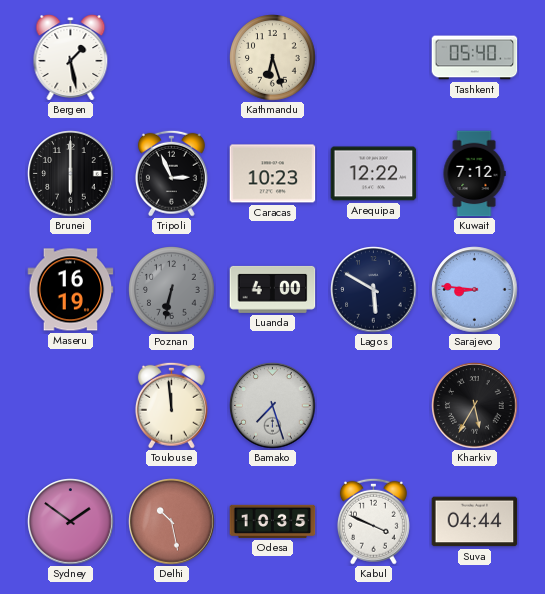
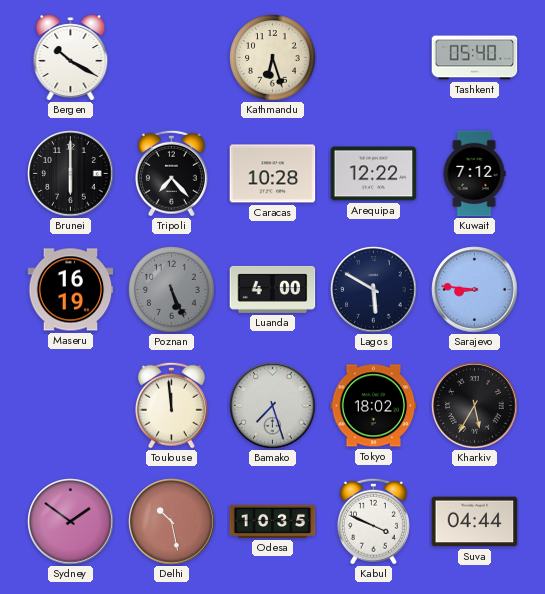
Bergen: 1:28 -> 10:20
Tripoli: 2:56 -> 7:23
Caracas: 10:23 -> 10:28
Poznan: 6:32 -> 5:26
Tokyo: none -> 18:02
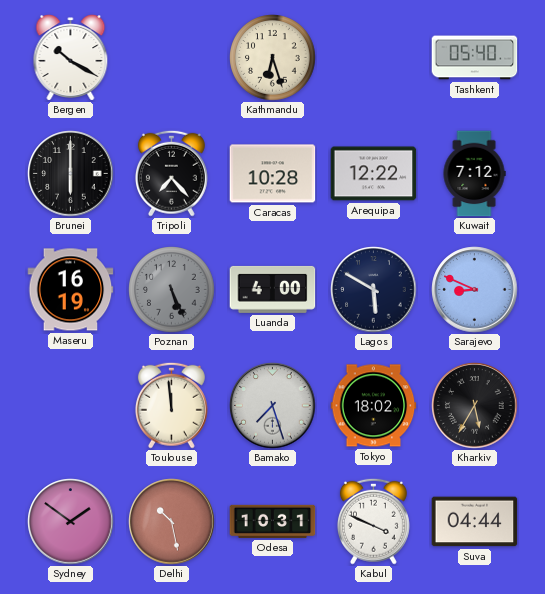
Sarajevo: 8:46 -> 8:49
Odesa: 10:35 -> 10:31
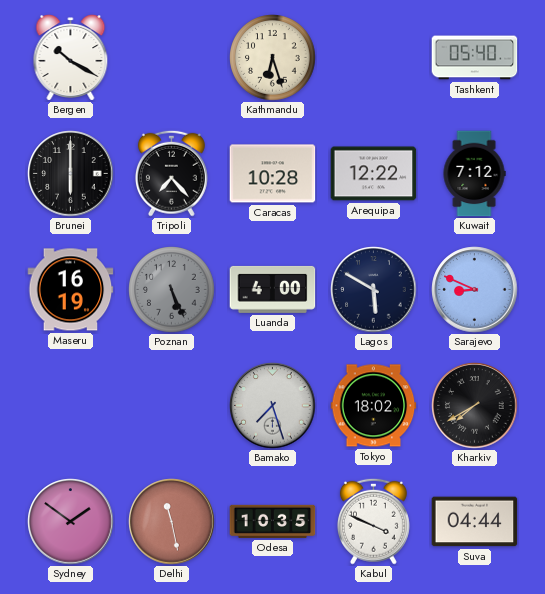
Toulouse: 11:59 -> none
Kharkiv: 5:35 -> 7:40
Delhi: 10:28 -> 11:28
Odesa: 10:31 -> 10:35
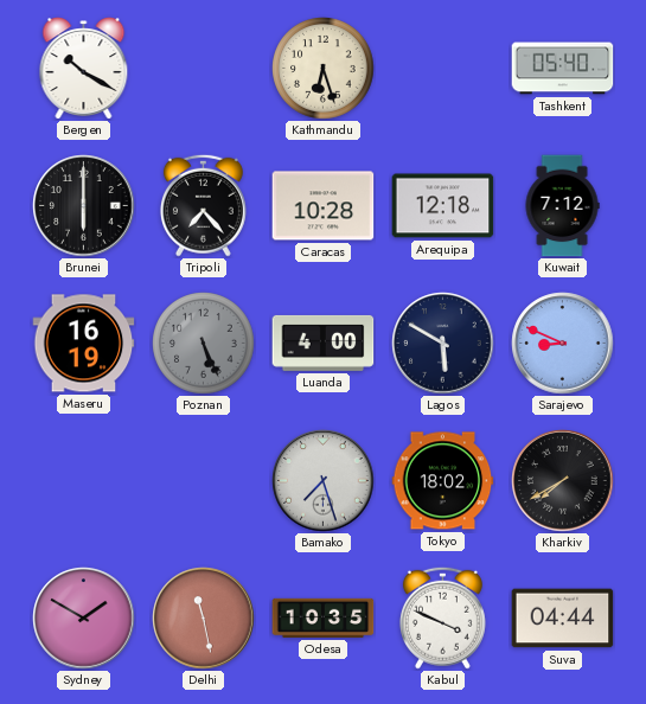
Arequipa: 12:22 -> 12:18
Sydney: 1:51 -> 1:50
